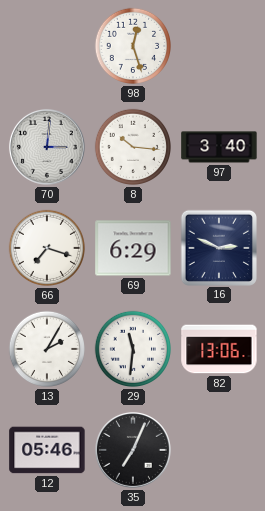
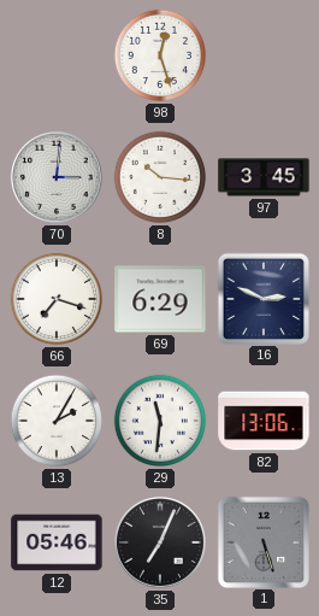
97: 3:40 -> 3:45
1: none -> 5:27
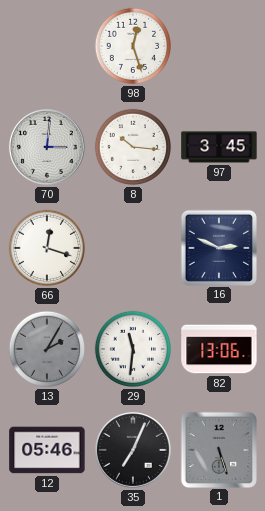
66: 7:18 -> 12:18
69: 6:29 -> none
13 dial: white -> grey
